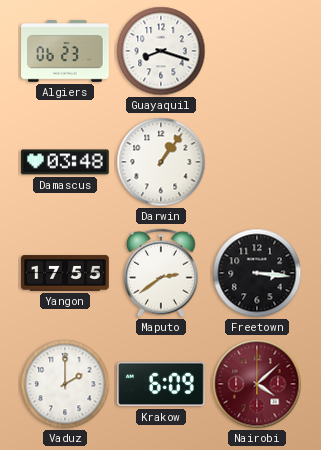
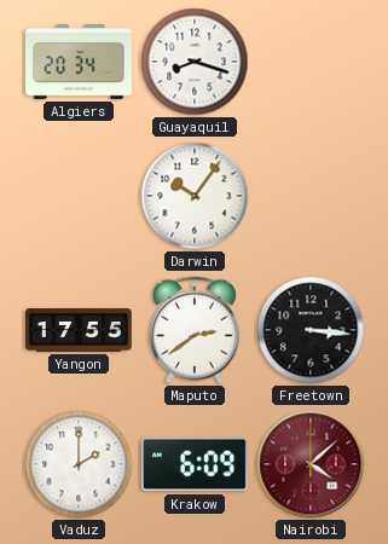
Algiers: 06:23 -> 20:34
Damascus: 03:48 -> none
Darwin: 1:06 -> 10:06
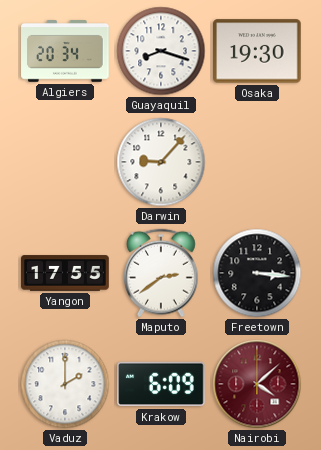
Osaka: none -> 19:30
Darwin: 10:06 -> 9:07
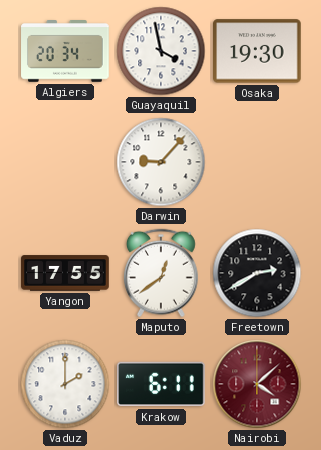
Guayaquil: 8:18 -> 3:58
Maputo: 2:39 -> 12:39
Freetown: 3:16 -> 2:40
Krakow: 6:09 -> 6:11
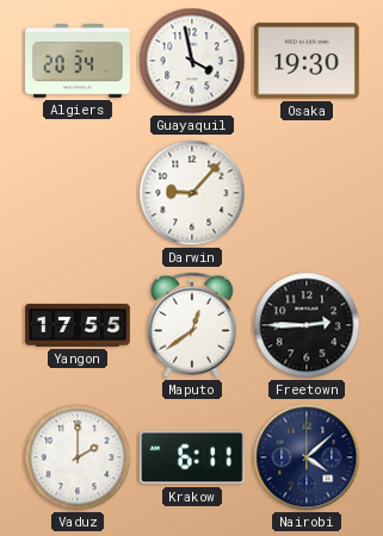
Freetown: 2:40 -> 2:45
Nairobi dial: burgundy -> navy
